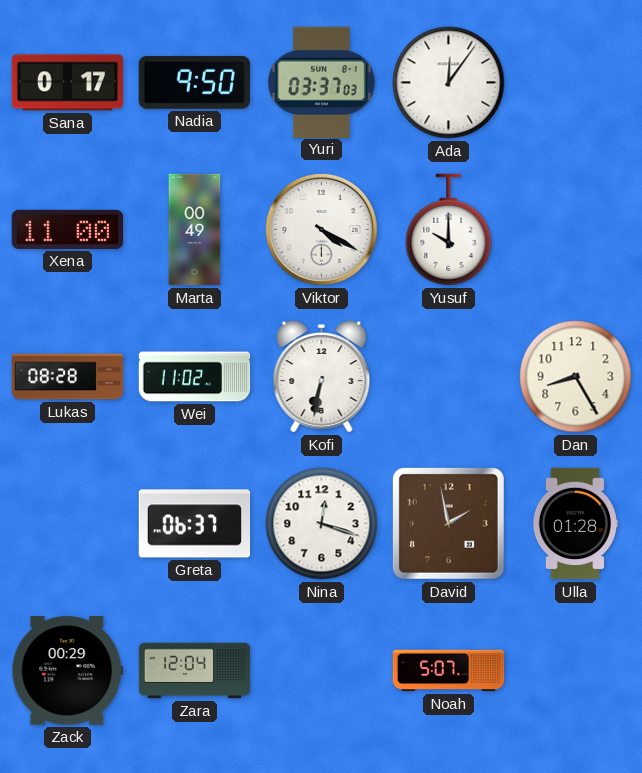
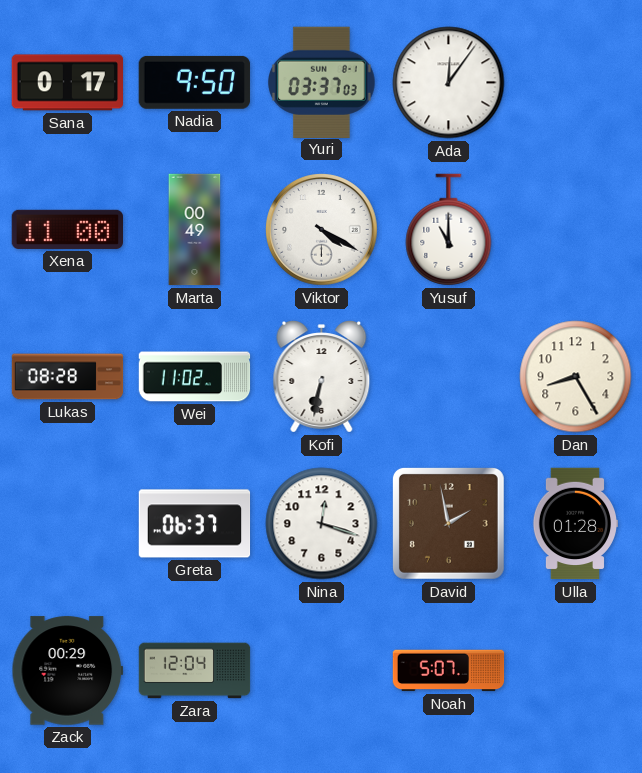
Yusuf: 10:00 -> 11:00
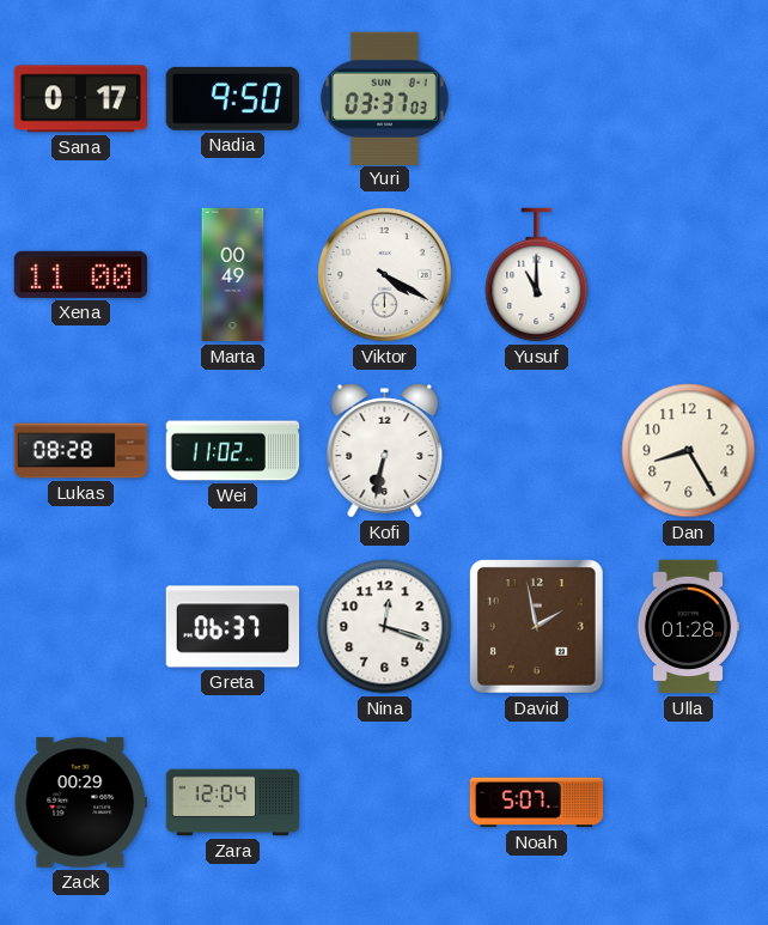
Ada: 12:06 -> none
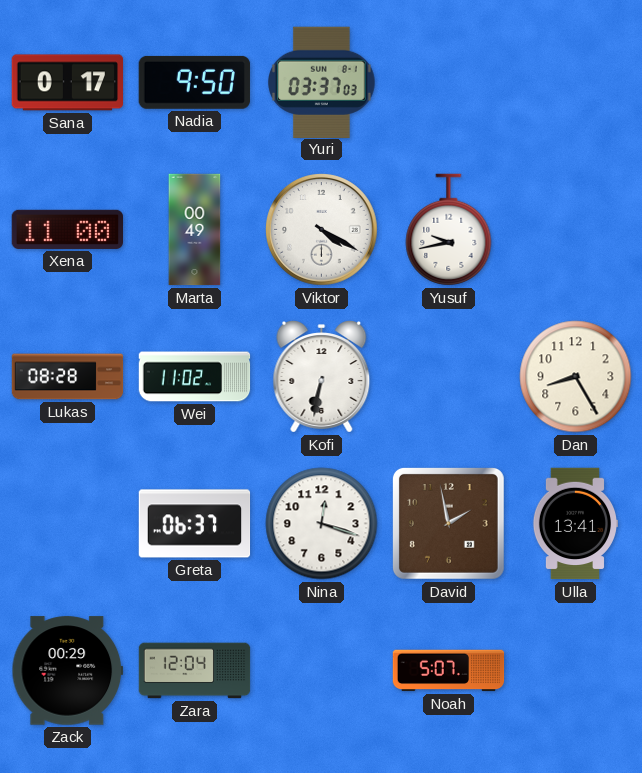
Yusuf: 11:00 -> 9:43
Ulla: 01:28 -> 13:41
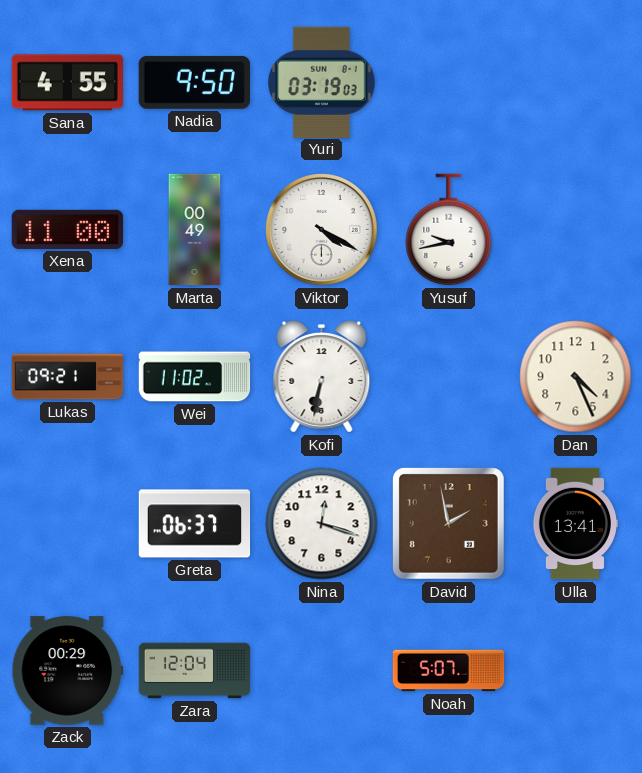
Sana: 0:17 -> 4:55
Yuri: 03:37 -> 03:19
Lukas: 08:28 -> 09:21
Dan: 8:25 -> 4:26
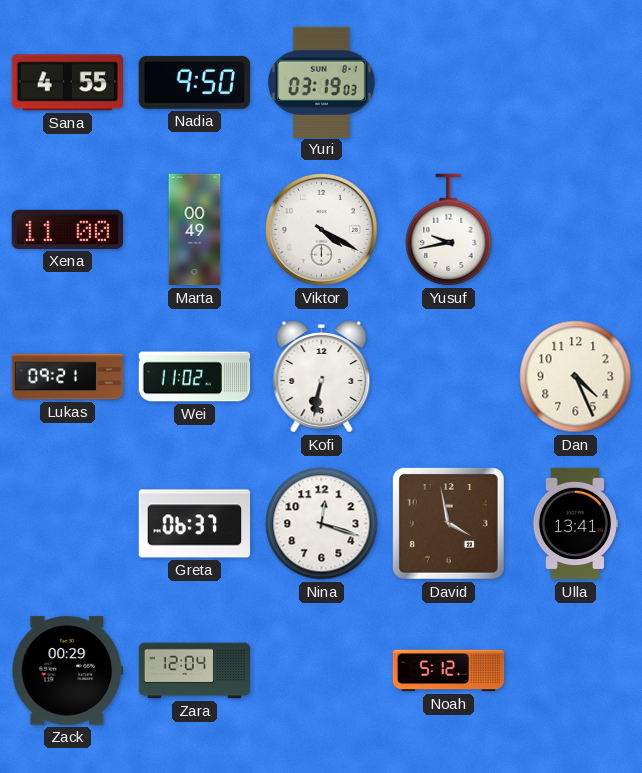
David: 1:58 -> 3:58
Noah: 5:07 -> 5:12
